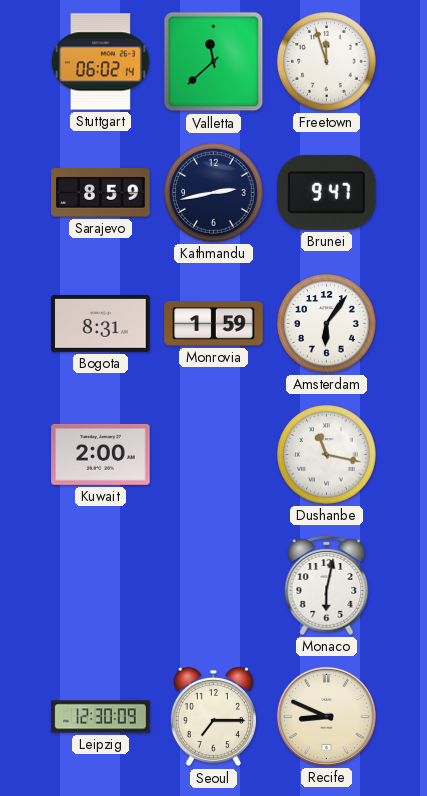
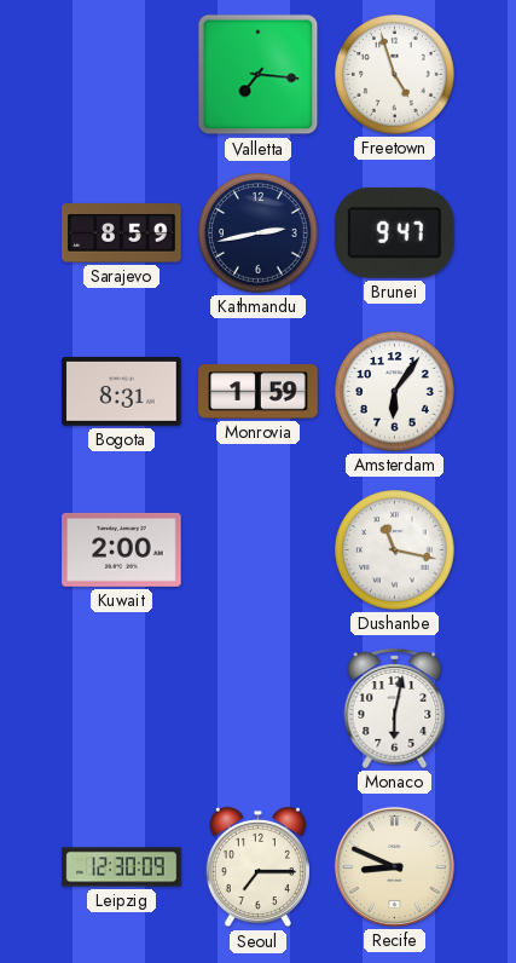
Stuttgart: 06:02 -> none
Valletta: 11:38 -> 7:16
Freetown: 11:57 -> 4:57
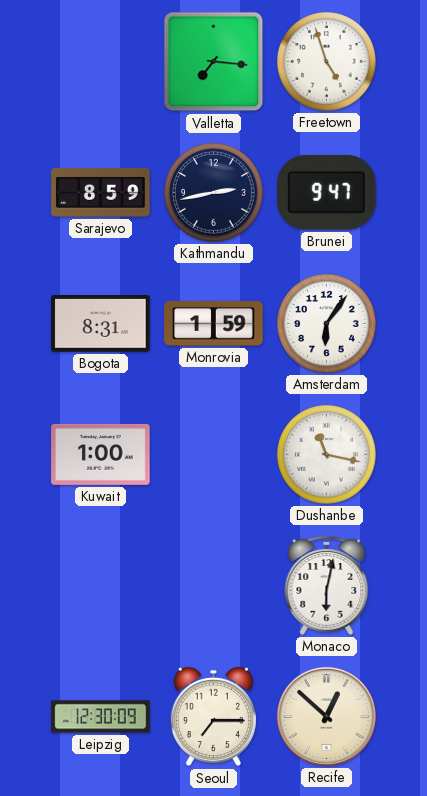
Kuwait: 2:00 -> 1:00
Recife: 8:49 -> 12:52
